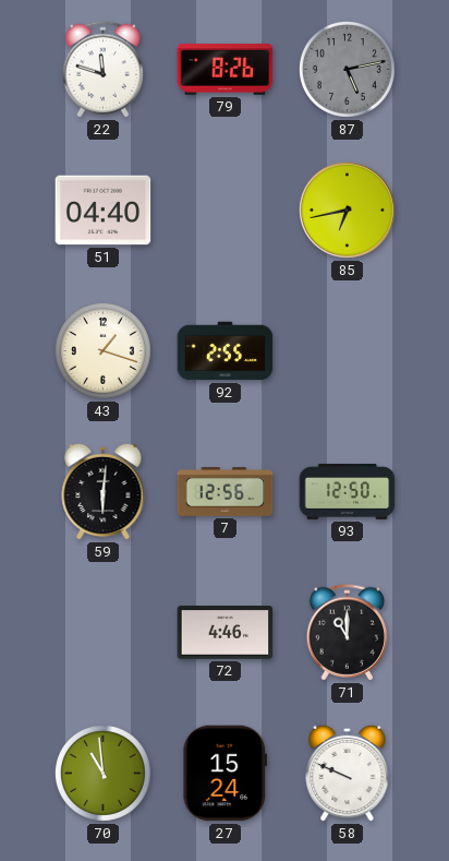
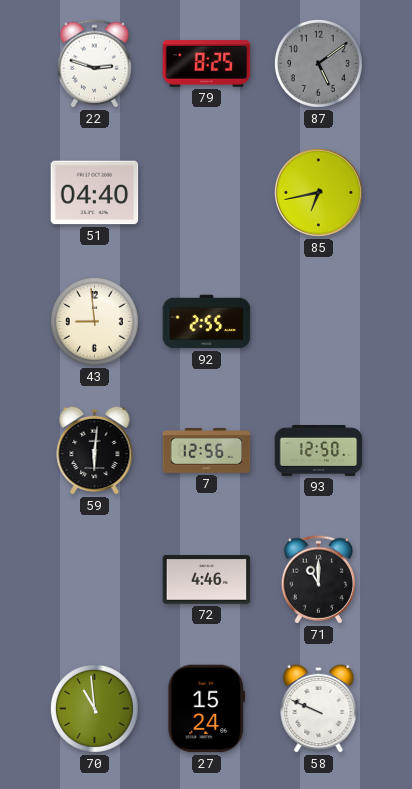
22: 11:48 -> 2:48
79: 8:26 -> 8:25
87: 5:13 -> 5:09
43: 1:18 -> 8:59
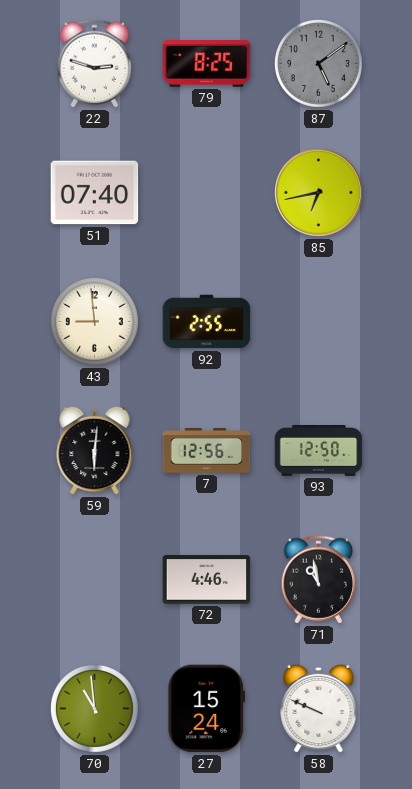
51: 04:40 -> 07:40
71: 11:00 -> 10:58
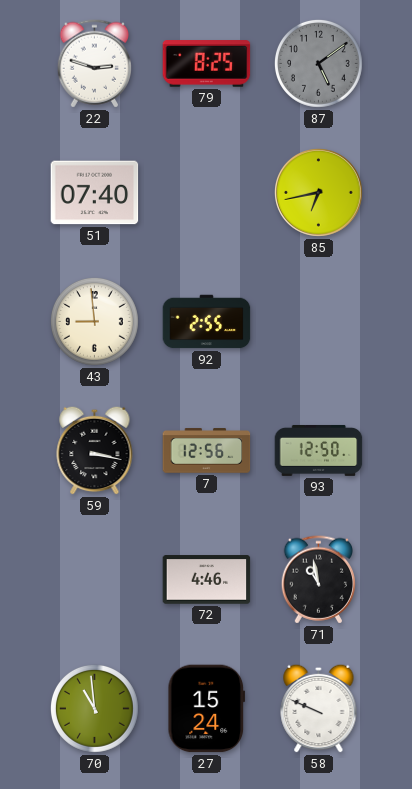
59: 6:01 -> 3:17
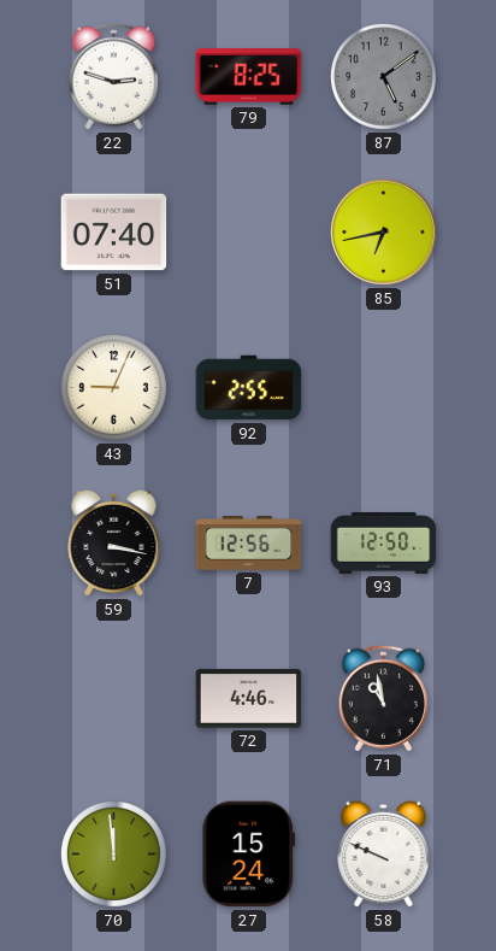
43: 8:59 -> 9:04
70: 10:59 -> 11:59
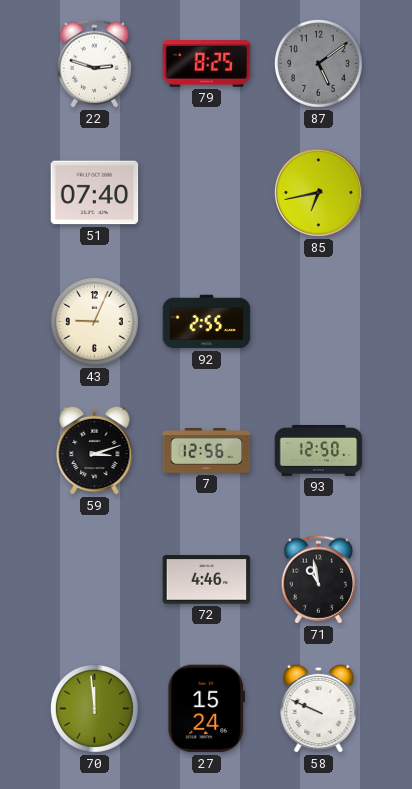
59: 3:17 -> 3:12
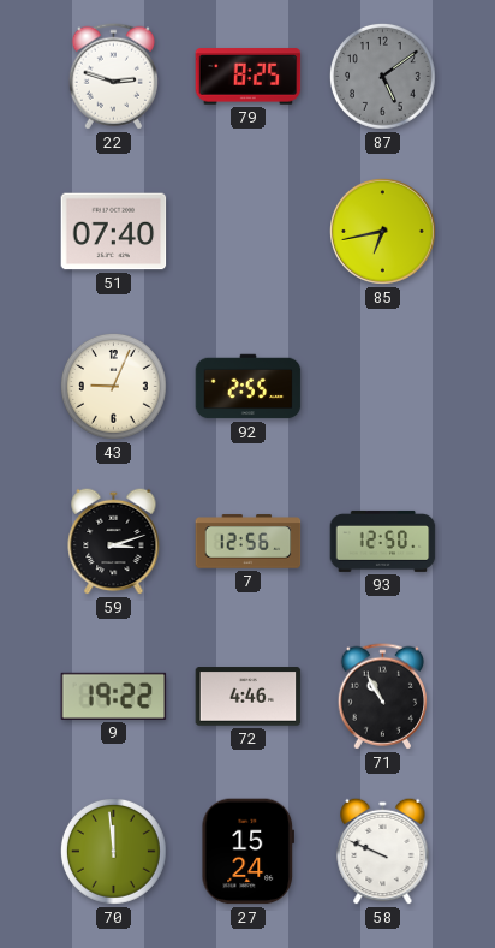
9: none -> 19:22
71: 10:58 -> 10:55
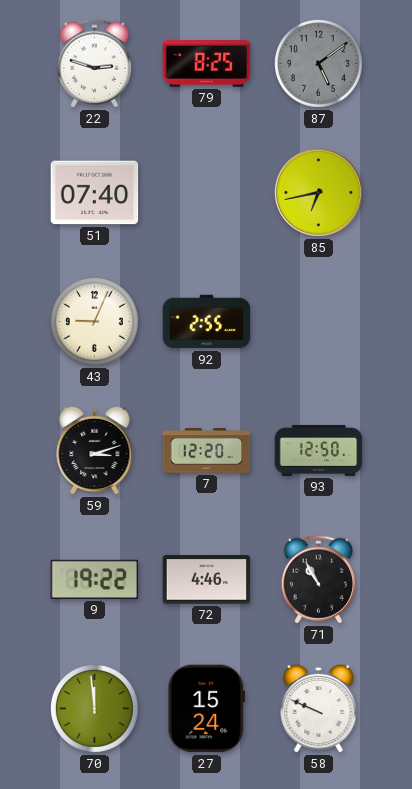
7: 12:56 -> 12:20
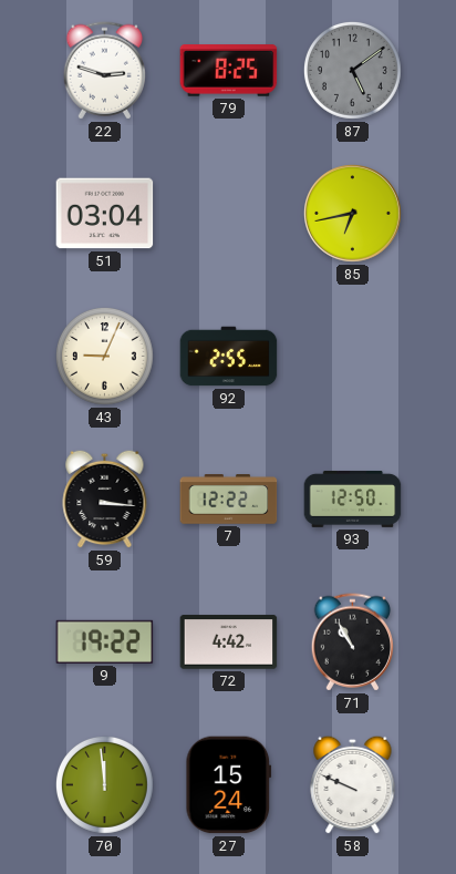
51: 07:40 -> 03:04
59: 3:12 -> 3:16
7: 12:20 -> 12:22
72: 4:46 -> 4:42
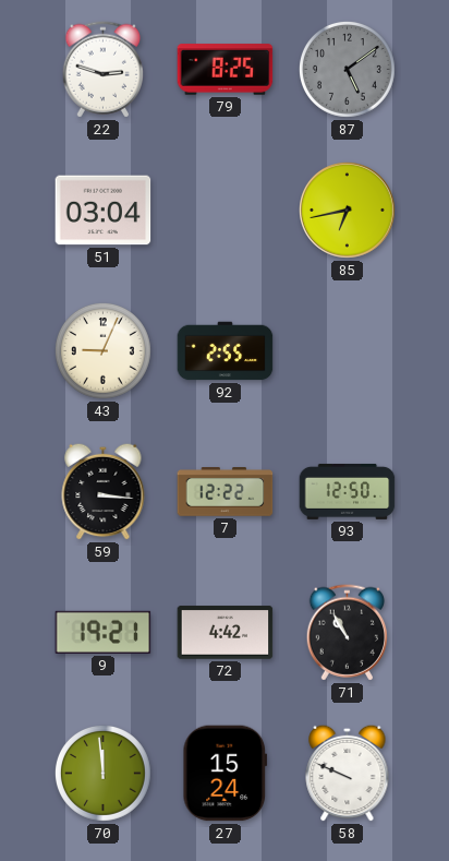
9: 19:22 -> 19:21
